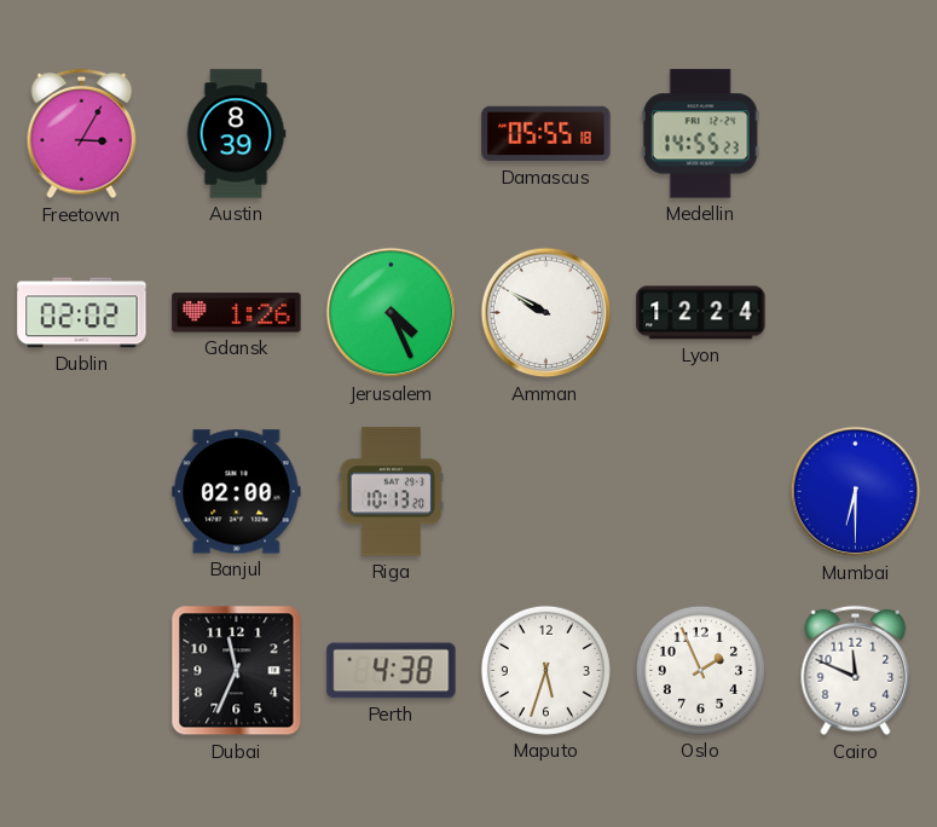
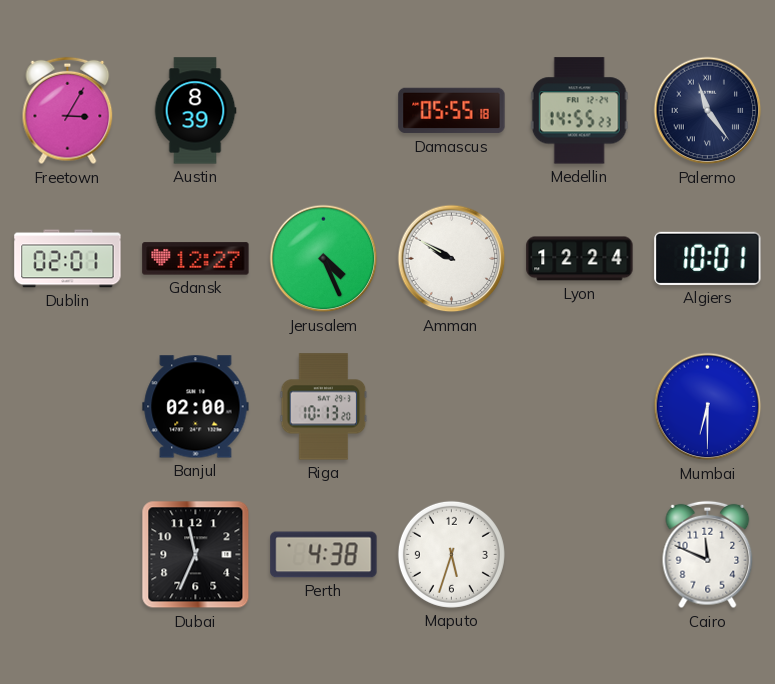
Palermo: none -> 11:24
Dublin: 02:02 -> 02:01
Gdansk: 1:26 -> 12:27
Algiers: none -> 10:01
Oslo: 1:56 -> none
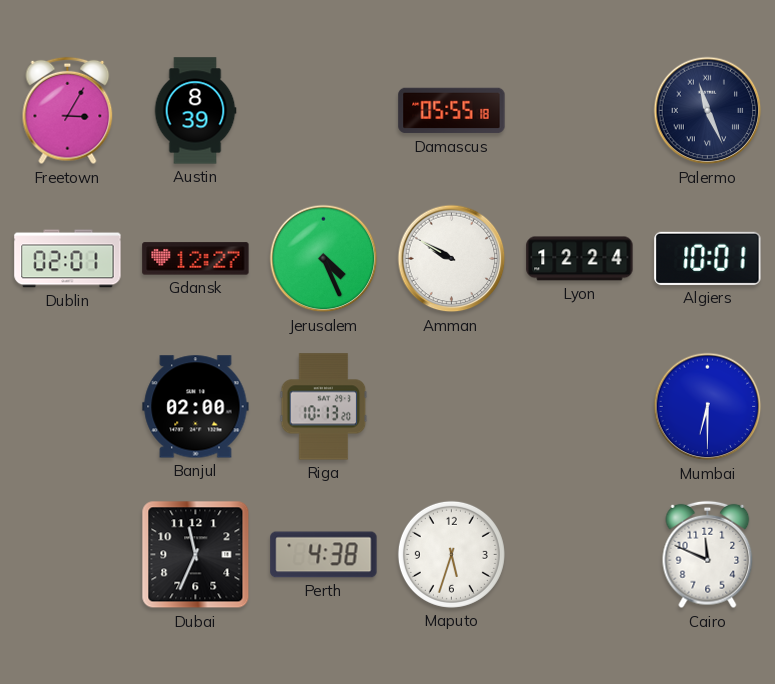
Medellin: 14:55 -> none
Palermo: 11:24 -> 11:26
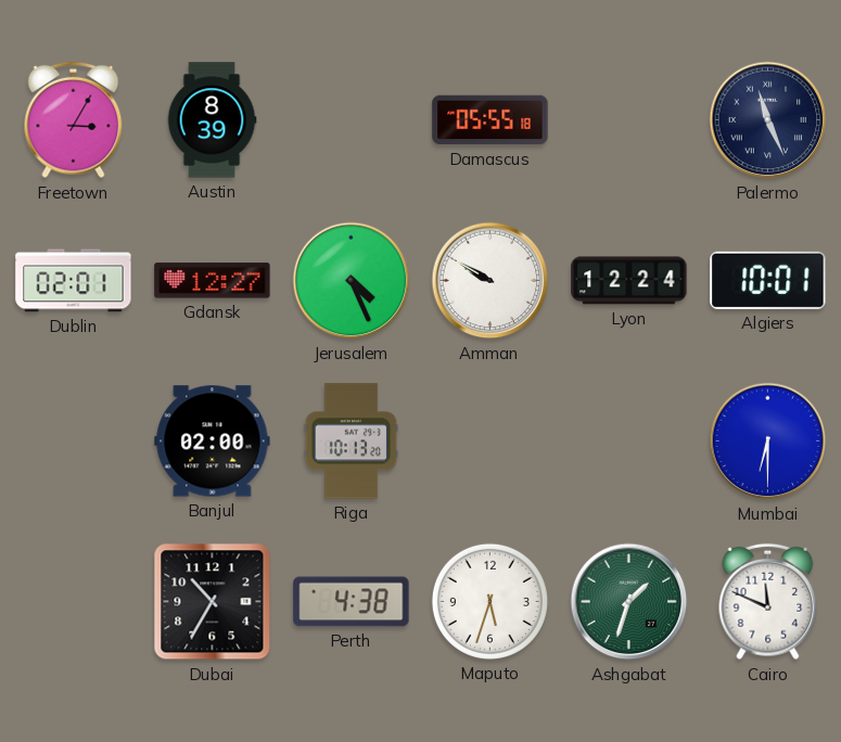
Dubai: 11:34 -> 10:35
Ashgabat: none -> 1:33
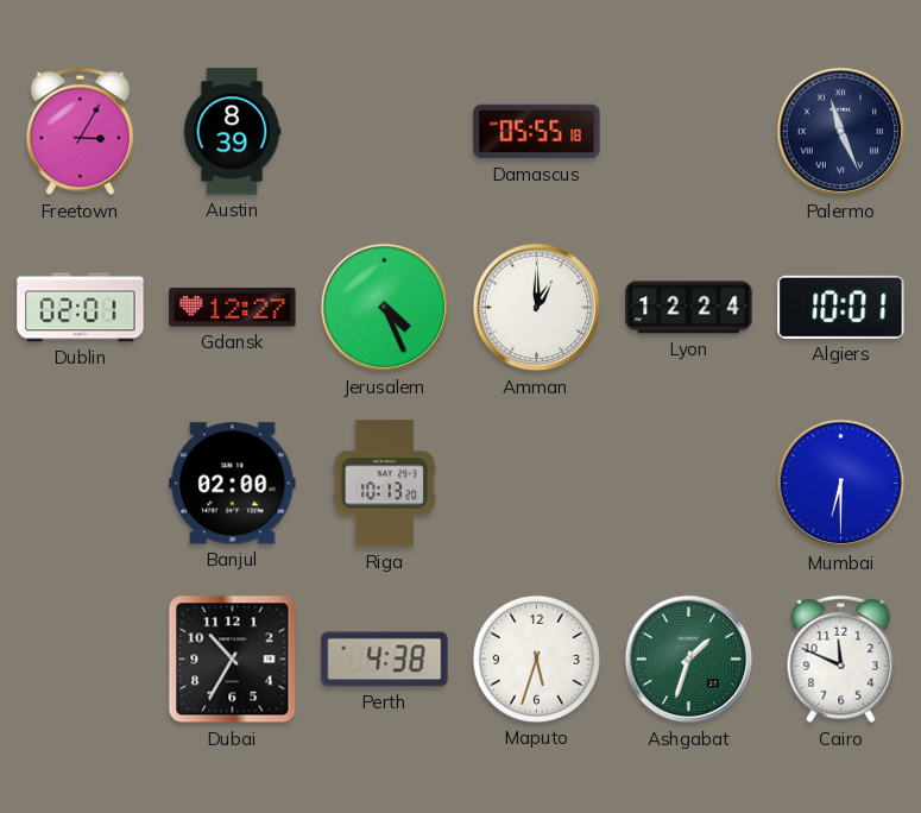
Amman: 9:50 -> 1:00
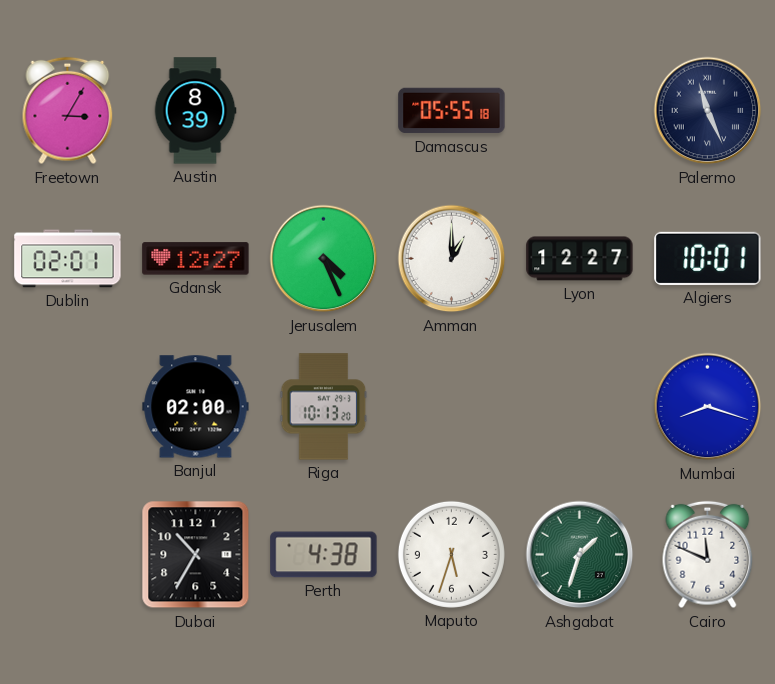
Lyon: 12:24 -> 12:27
Mumbai: 6:30 -> 8:18
